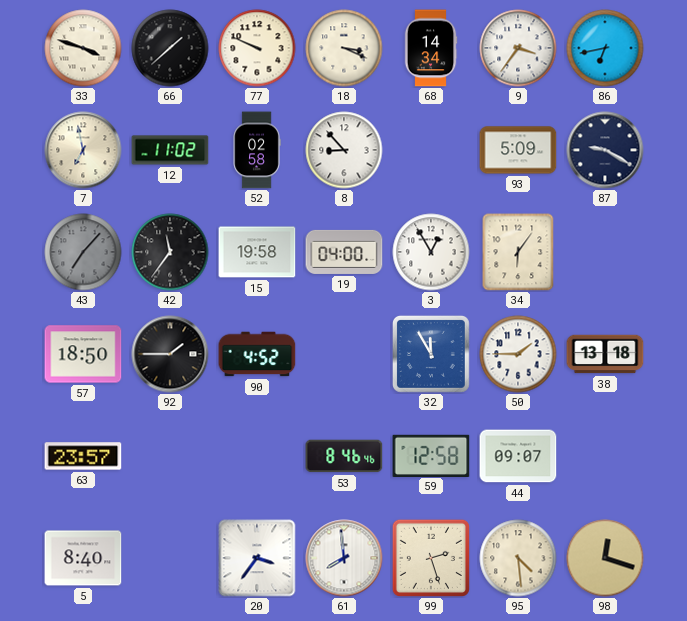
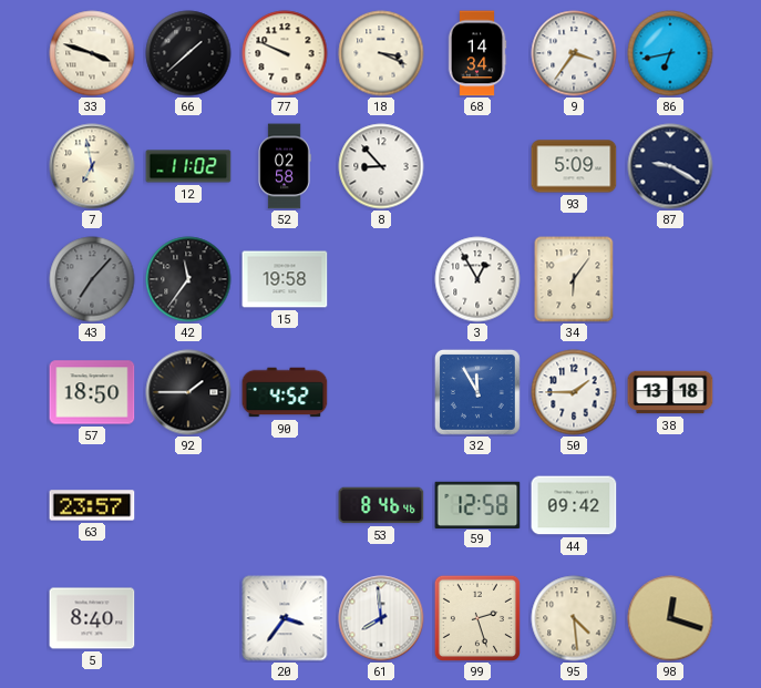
19: 04:00 -> none
44: 09:07 -> 09:42
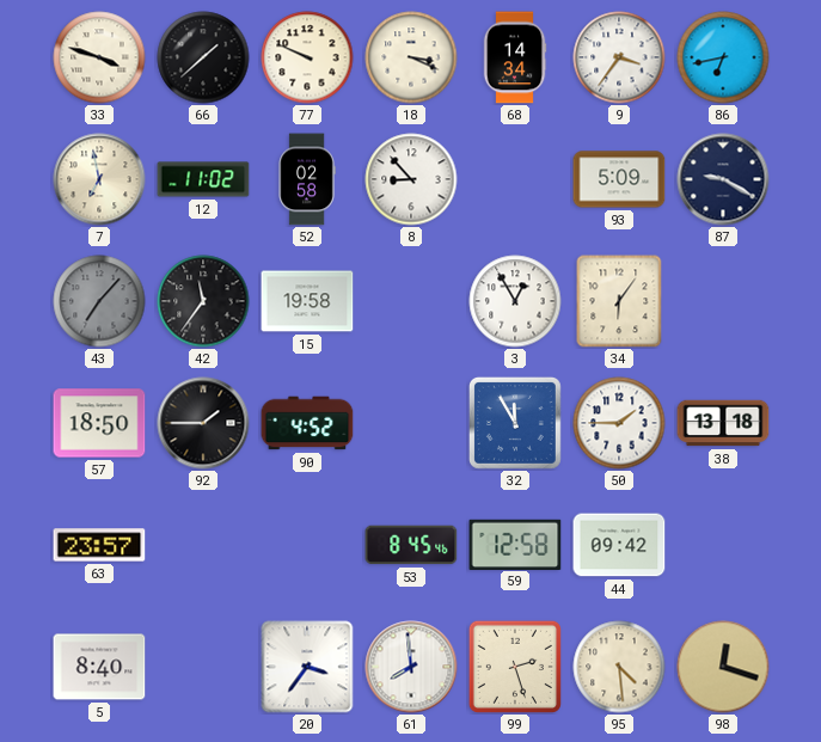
53: 8:46 -> 8:45
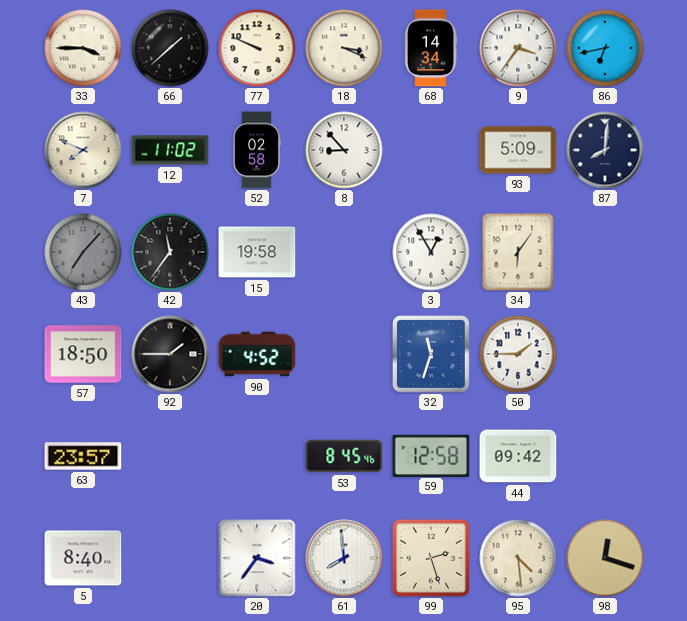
33: 3:48 -> 3:45
7: 6:58 -> 7:49
87: 9:20 -> 8:01
32: 11:55 -> 11:33
38: 13:18 -> none
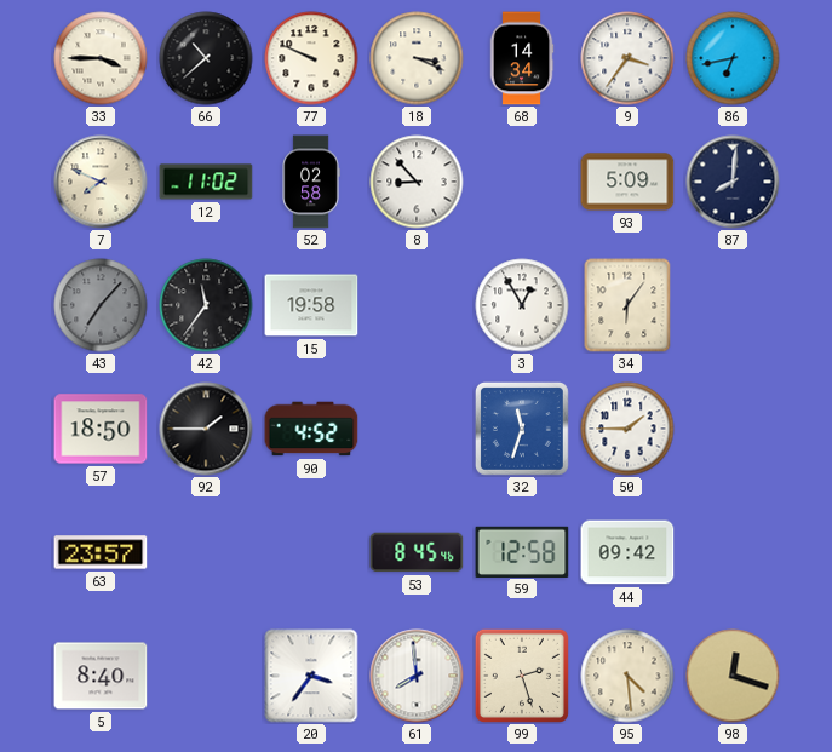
66: 1:38 -> 10:38
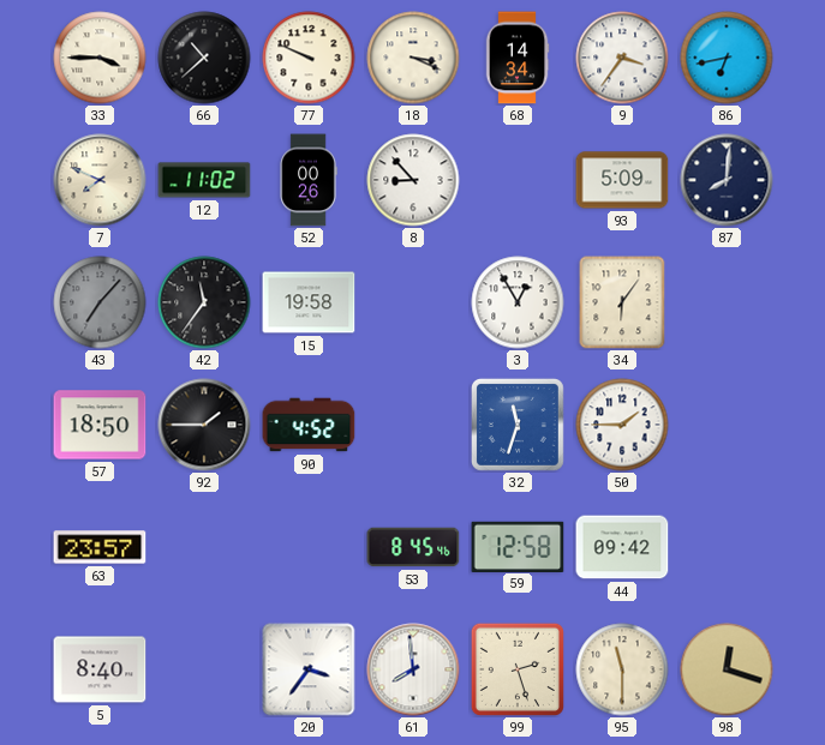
52: 02:58 -> 00:26
95: 4:29 -> 11:30
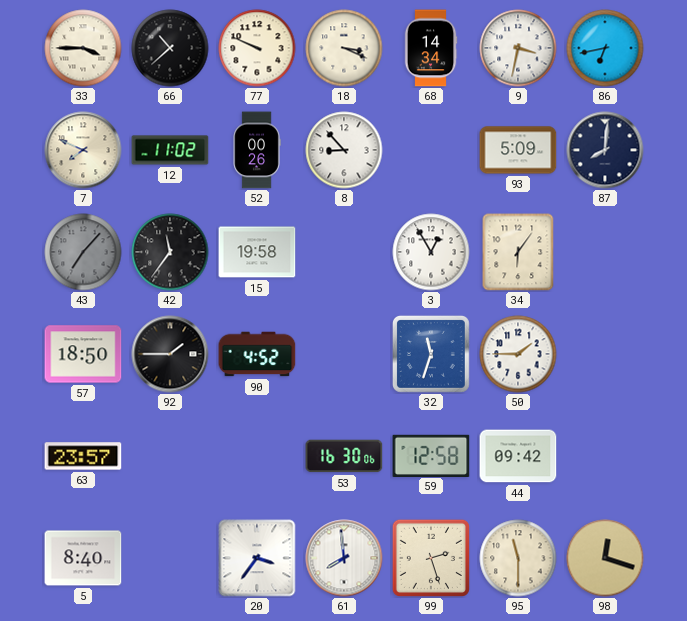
9: 3:36 -> 3:32
53: 8:45 -> 16:30
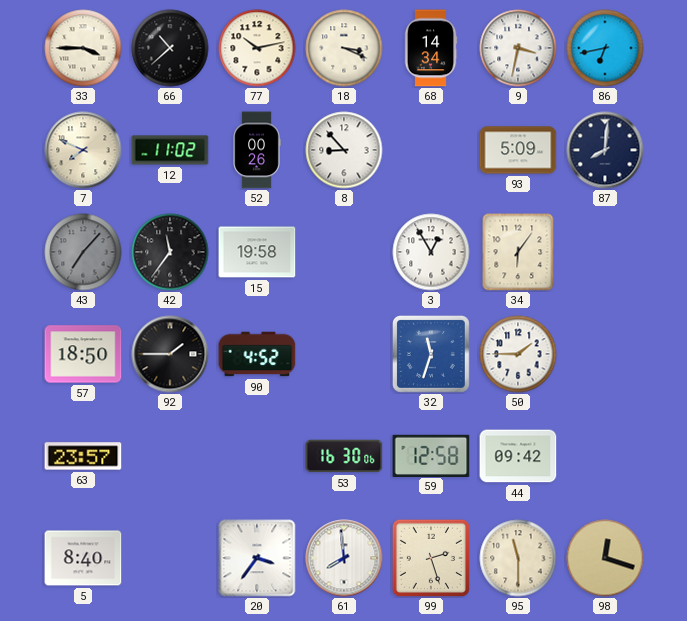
77: 9:49 -> 10:13
